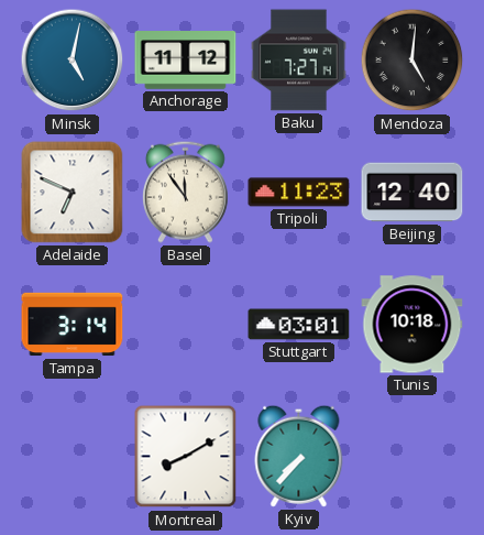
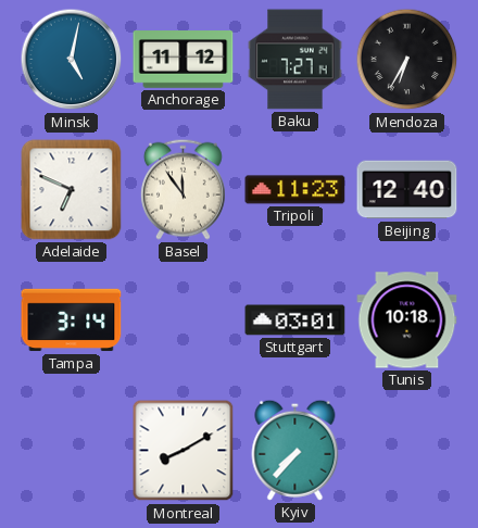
Mendoza: 5:01 -> 6:35
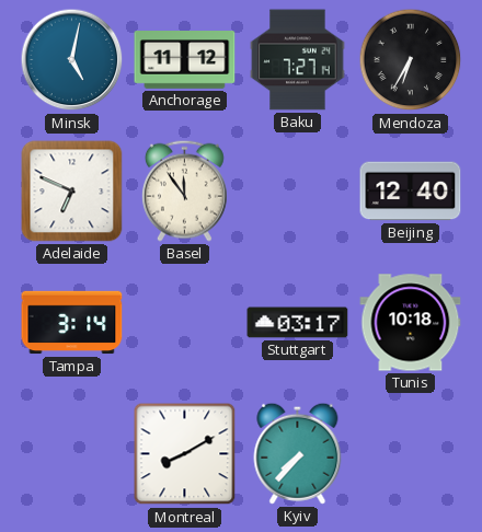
Tripoli: 11:23 -> none
Stuttgart: 03:01 -> 03:17
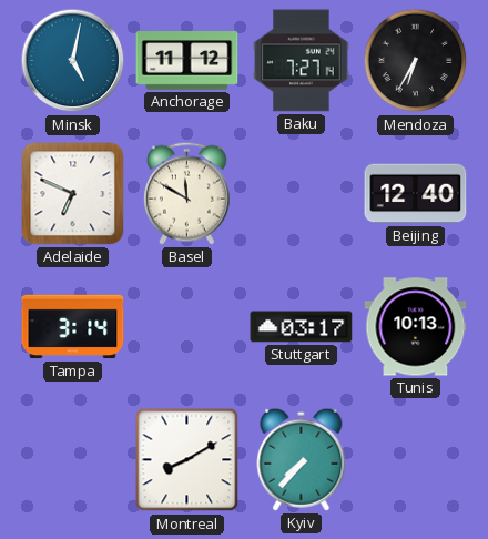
Basel: 11:54 -> 11:50
Tunis: 10:18 -> 10:13
